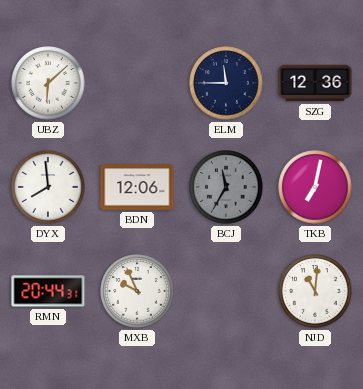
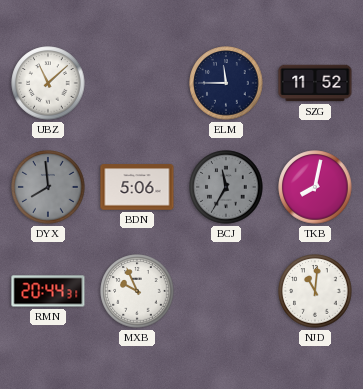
UBZ: 6:08 -> 11:08
SZG: 12:36 -> 11:52
DYX dial: white -> grey
BDN: 12:06 -> 5:06
TKB: 7:02 -> 8:02
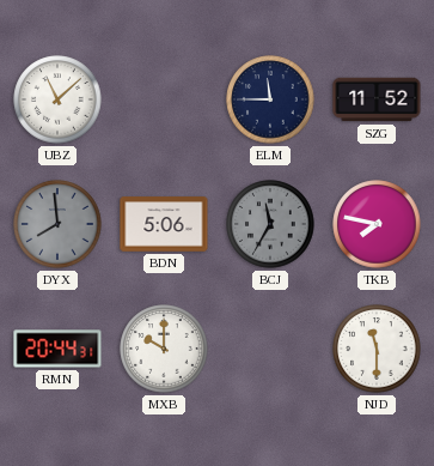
TKB: 8:02 -> 7:47
MXB: 9:56 -> 10:00
NJD: 11:01 -> 11:30
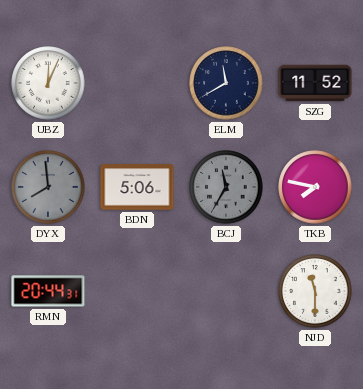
UBZ: 11:08 -> 12:04
ELM: 11:45 -> 11:40
MXB: 10:00 -> none
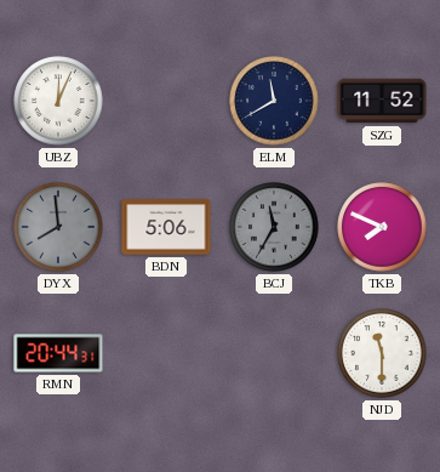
TKB: 7:47 -> 7:49
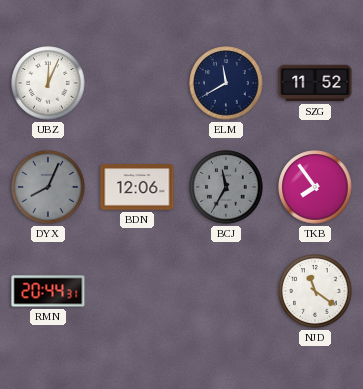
DYX: 7:59 -> 8:04
BDN: 5:06 -> 12:06
TKB: 7:49 -> 7:54
NJD: 11:30 -> 11:21
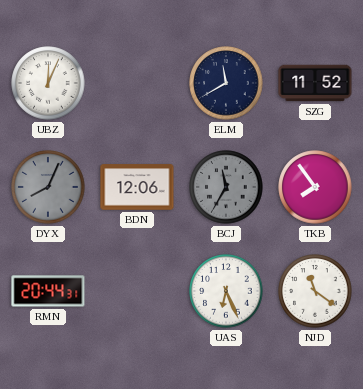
UAS: none -> 6:26
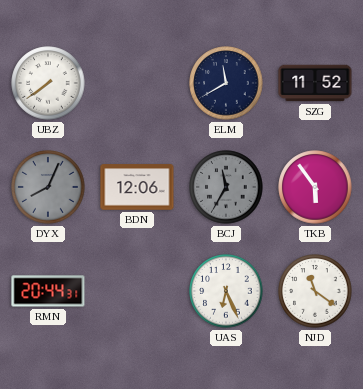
UBZ: 12:04 -> 7:39
TKB: 7:54 -> 5:54
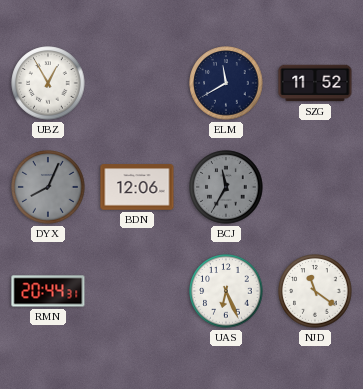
UBZ: 7:39 -> 12:55
TKB: 5:54 -> none
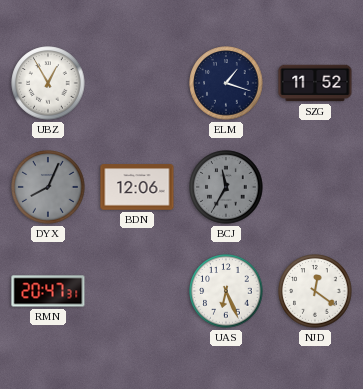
ELM: 11:40 -> 1:18
RMN: 20:44 -> 20:47
NJD: 11:21 -> 12:21
